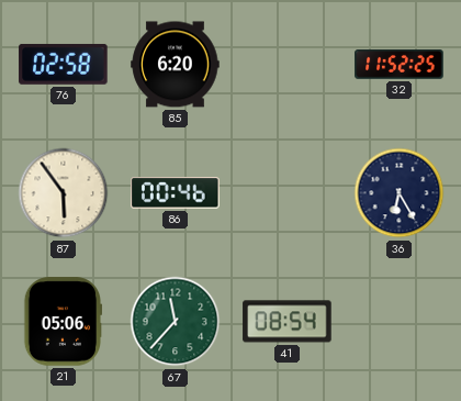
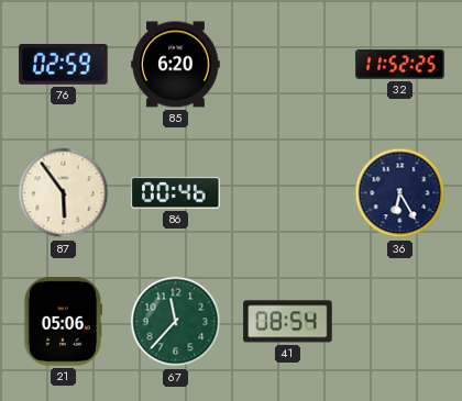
76: 02:58 -> 02:59
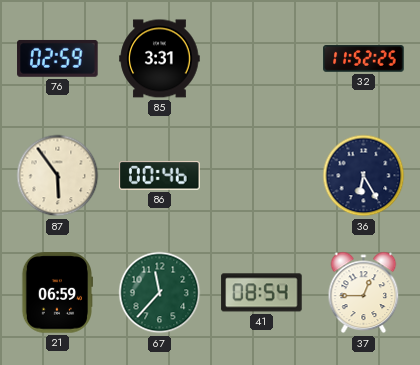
85: 6:20 -> 3:31
21: 05:06 -> 06:59
37: none -> 12:45
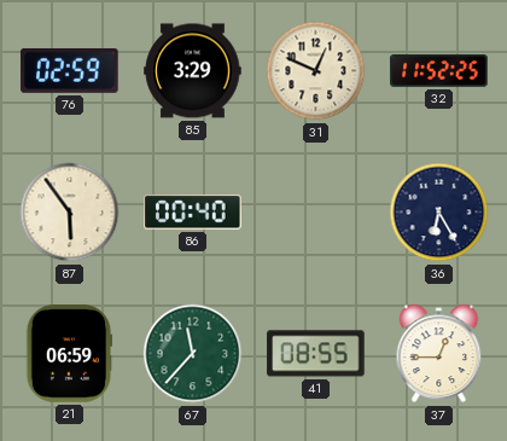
85: 3:31 -> 3:29
31: none -> 12:49
86: 00:46 -> 00:40
41: 08:54 -> 08:55
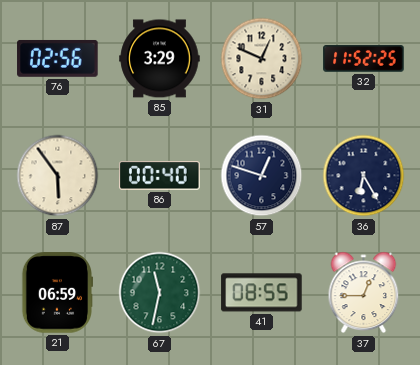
76: 02:59 -> 02:56
57: none -> 12:48
67: 11:37 -> 11:32
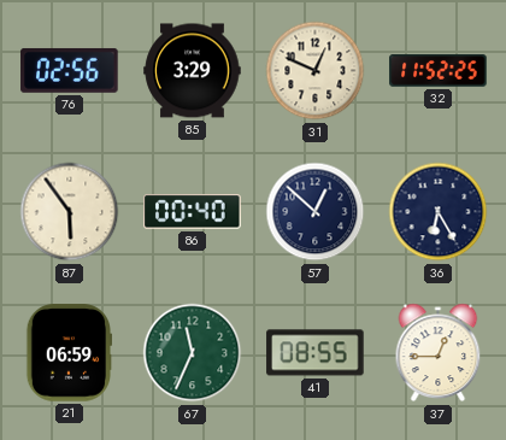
57: 12:48 -> 12:52
67: 11:32 -> 11:34
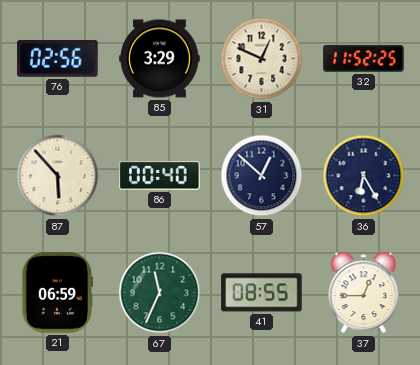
87: 5:54 -> 5:53
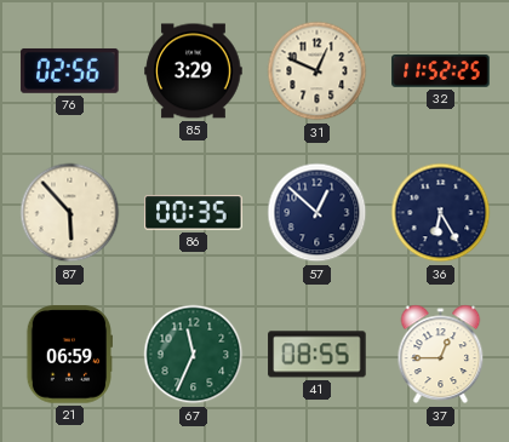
86: 00:40 -> 00:35
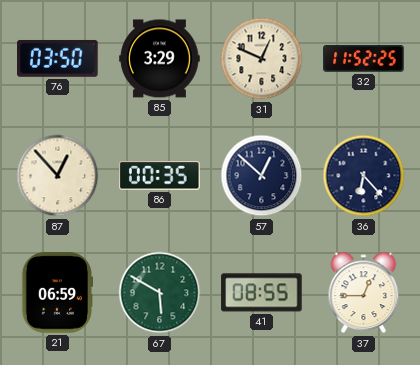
76: 02:56 -> 03:50
87: 5:53 -> 12:53
36: 6:25 -> 6:23
67: 11:34 -> 5:50
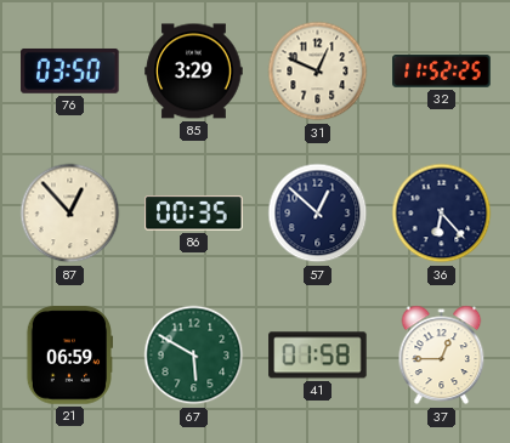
41: 08:55 -> 01:58
